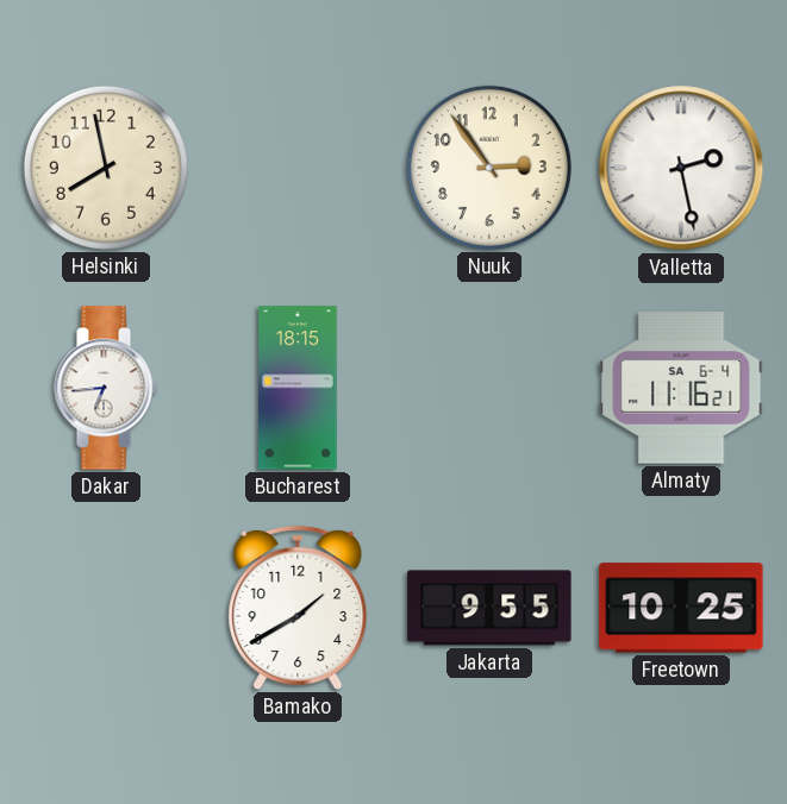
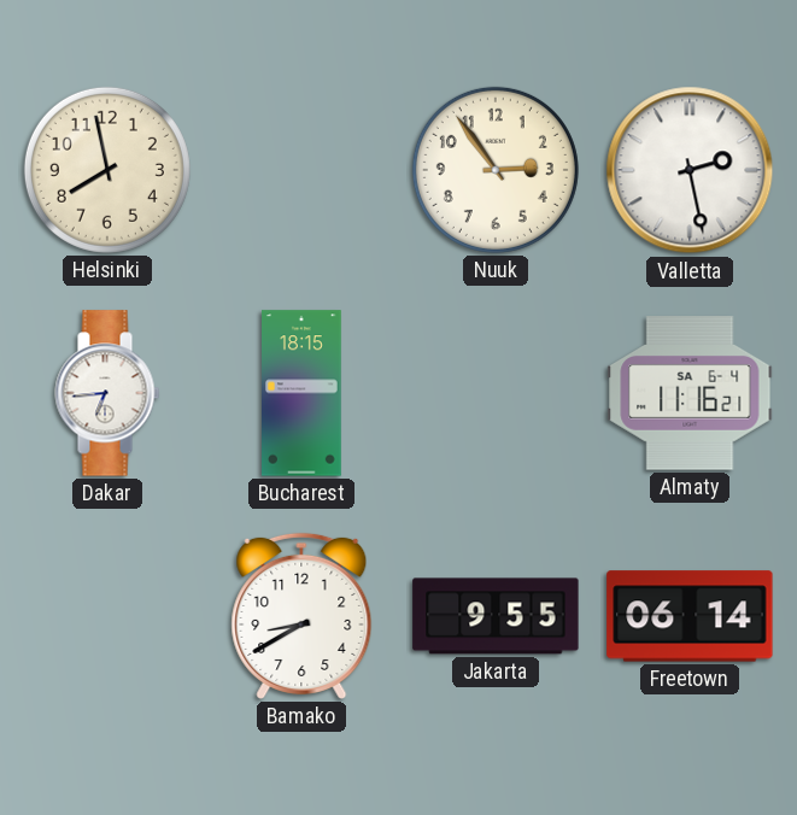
Bamako: 1:40 -> 8:40
Freetown: 10:25 -> 06:14
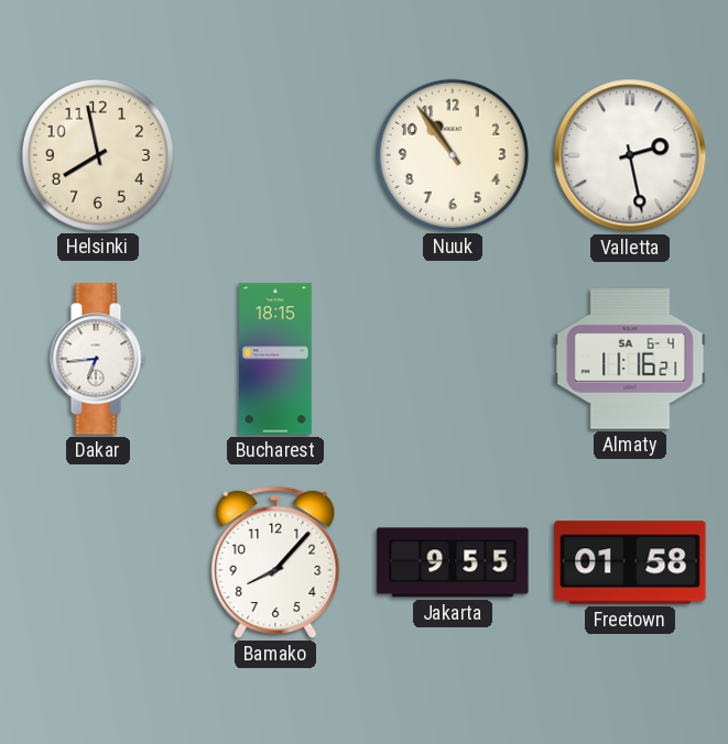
Nuuk: 2:54 -> 10:54
Bamako: 8:40 -> 8:07
Freetown: 06:14 -> 01:58
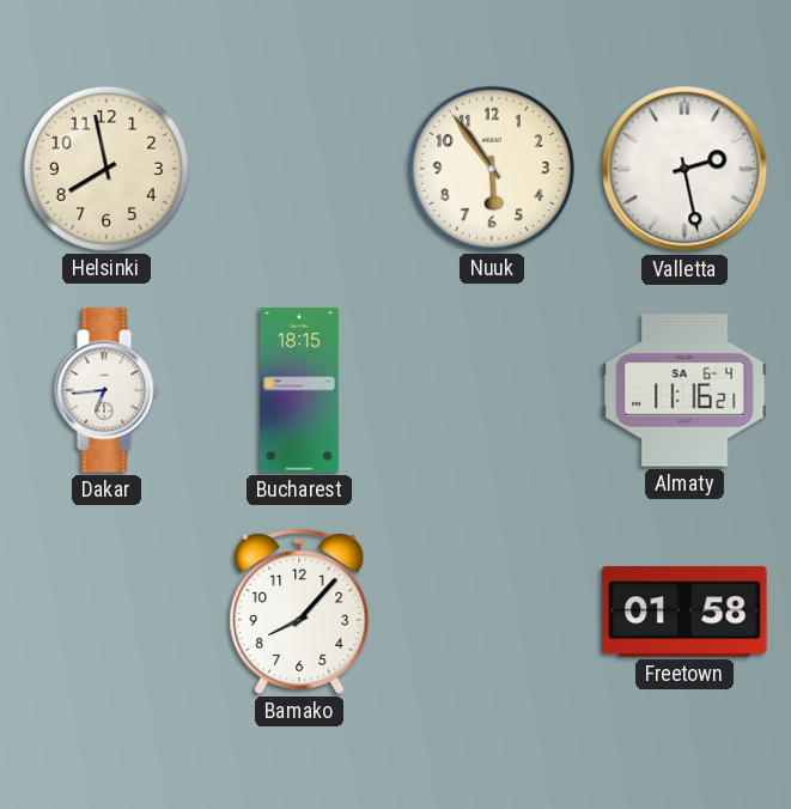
Nuuk: 10:54 -> 5:54
Jakarta: 9:55 -> none
